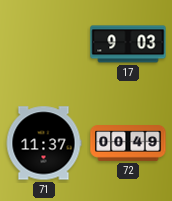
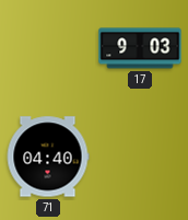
71: 11:37 -> 04:40
72: 00:49 -> none
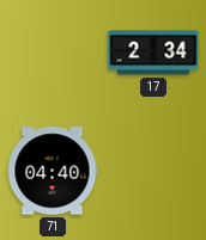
17: 9:03 -> 2:34
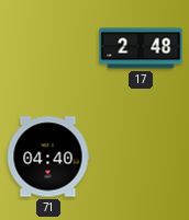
17: 2:34 -> 2:48
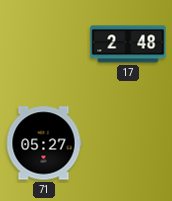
71: 04:40 -> 05:27
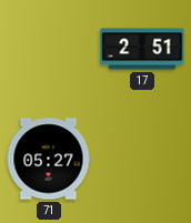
17: 2:48 -> 2:51
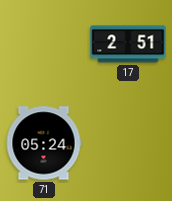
71: 05:27 -> 05:24
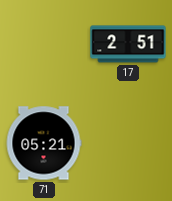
71: 05:24 -> 05:21
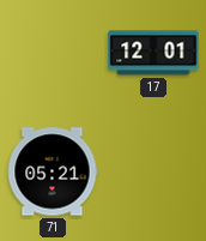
17: 2:51 -> 12:01
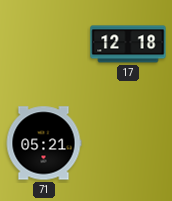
17: 12:01 -> 12:18
